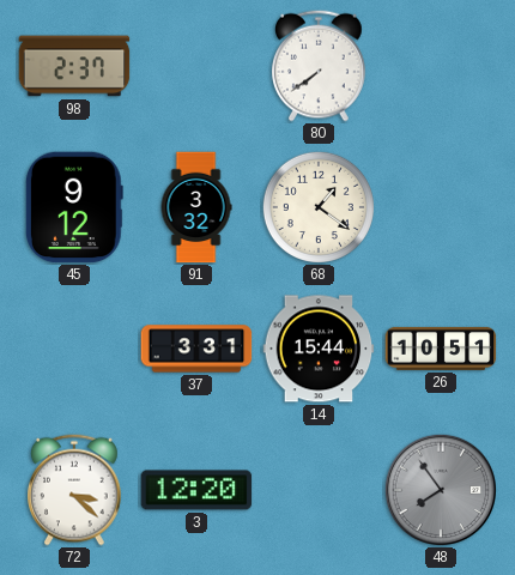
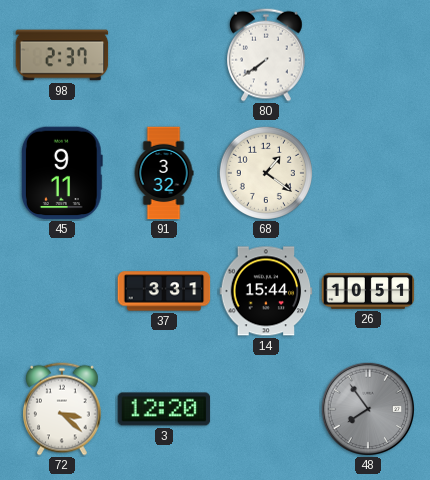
45: 9:12 -> 9:11
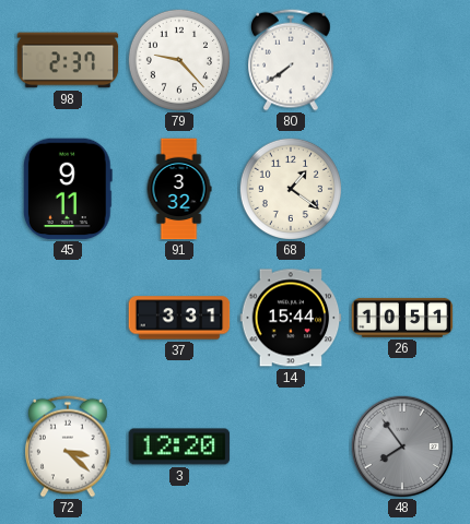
79: none -> 9:23
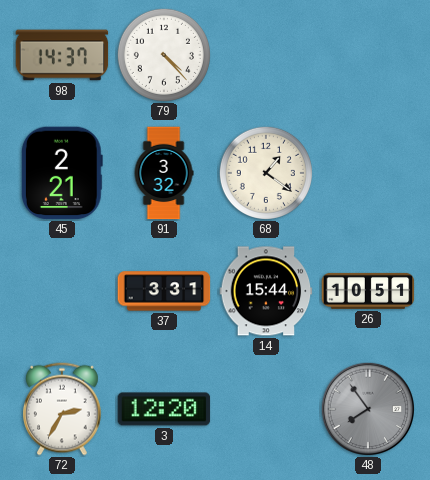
98: 2:37 -> 14:37
79: 9:23 -> 4:23
80: 7:39 -> none
45: 9:11 -> 2:21
72: 3:22 -> 2:35
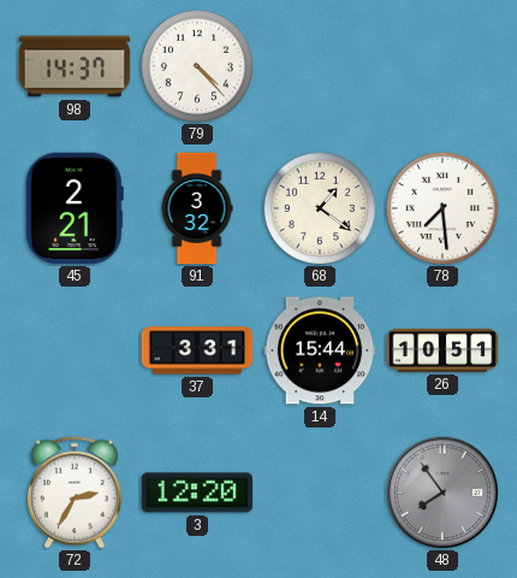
78: none -> 7:29
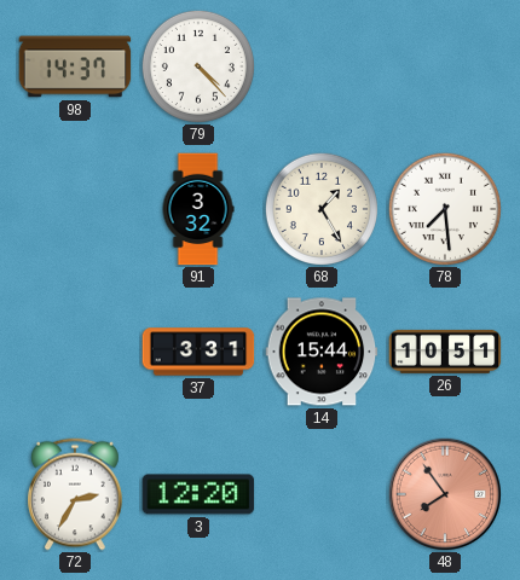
45: 2:21 -> none
68: 1:21 -> 1:25
48 dial: grey -> salmon
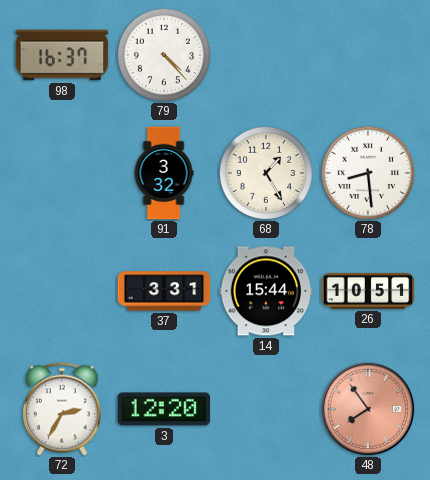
98: 14:37 -> 16:37
78: 7:29 -> 8:29
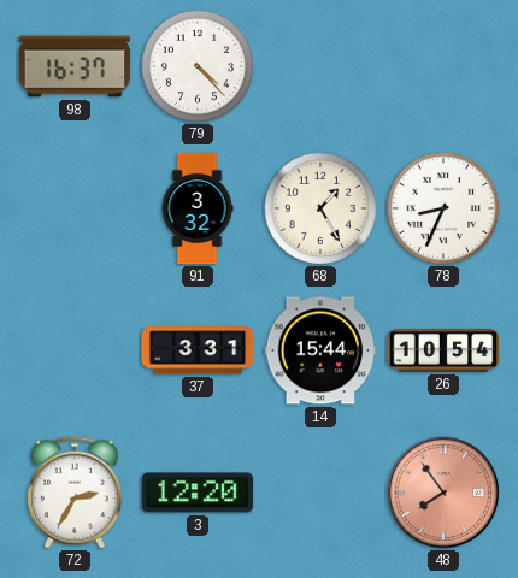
78: 8:29 -> 8:34
26: 10:51 -> 10:54
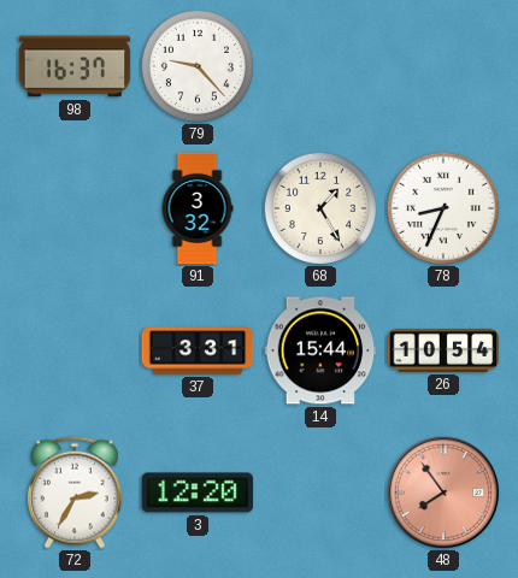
79: 4:23 -> 9:23
